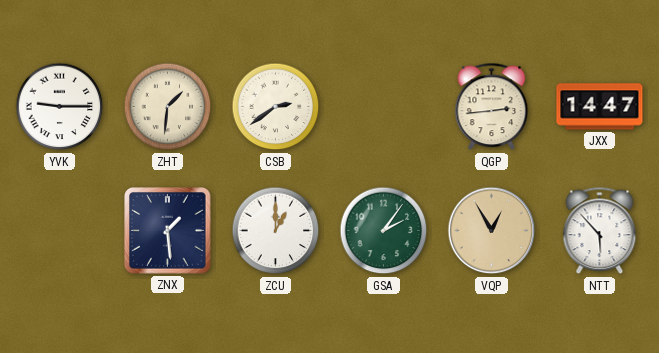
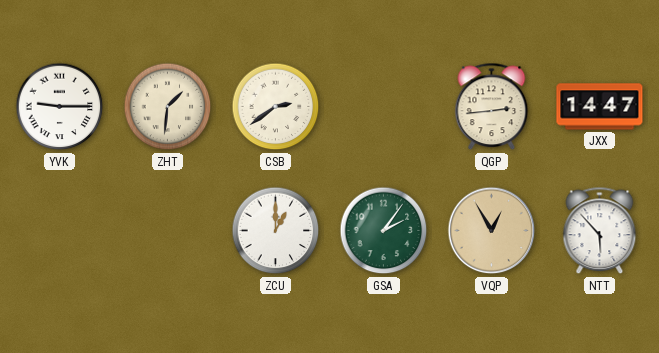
ZNX: 1:29 -> none
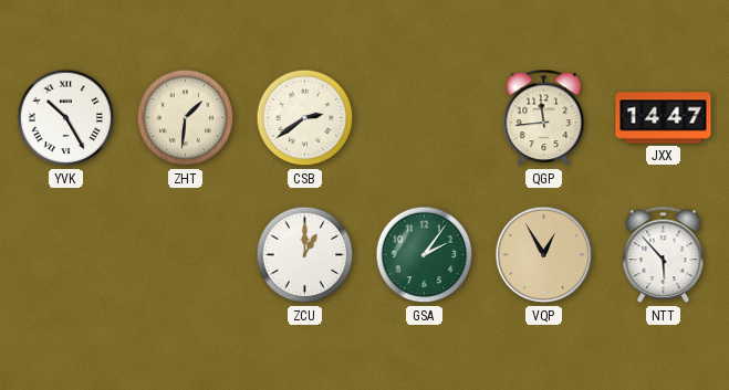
YVK: 9:15 -> 10:25
QGP: 2:44 -> 11:44
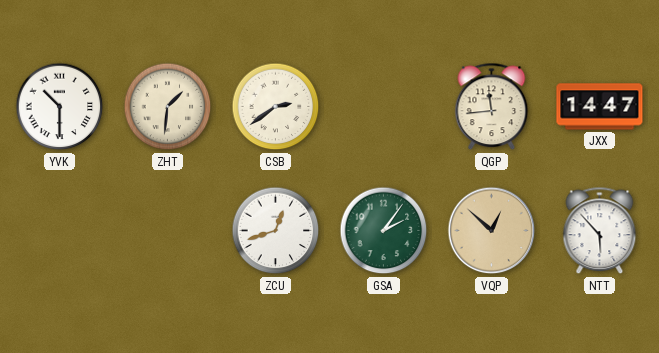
YVK: 10:25 -> 10:30
ZCU: 1:00 -> 12:42
VQP: 12:55 -> 12:52
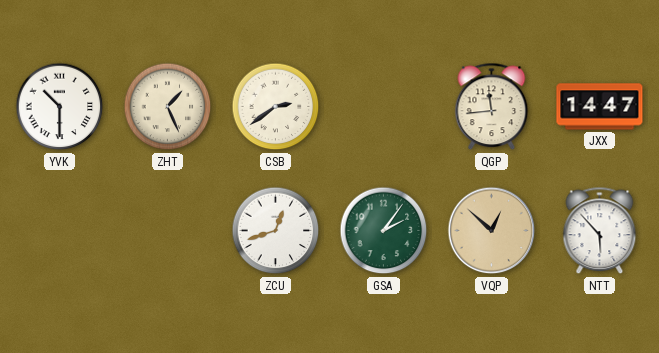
ZHT: 1:31 -> 1:26
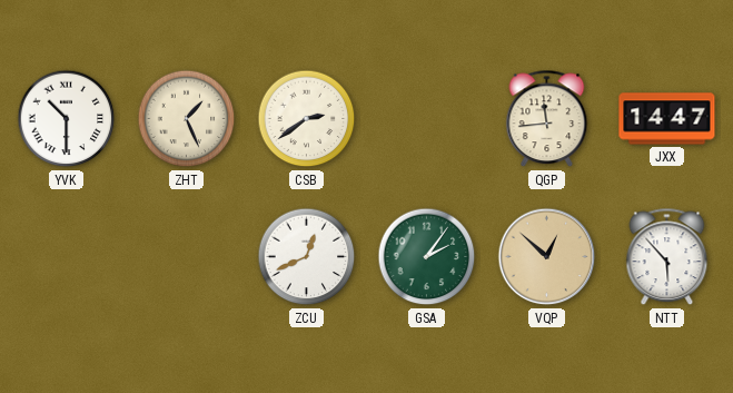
ZCU: 12:42 -> 12:41
